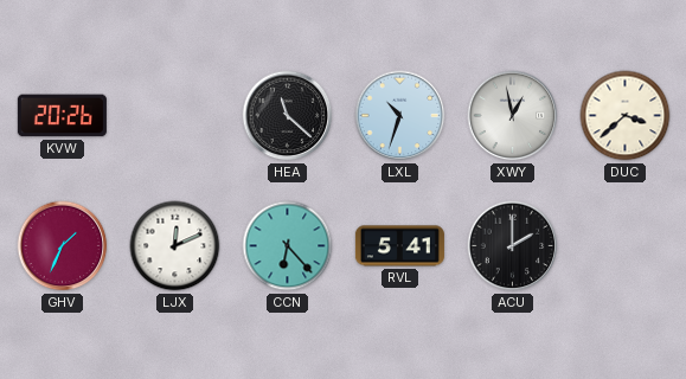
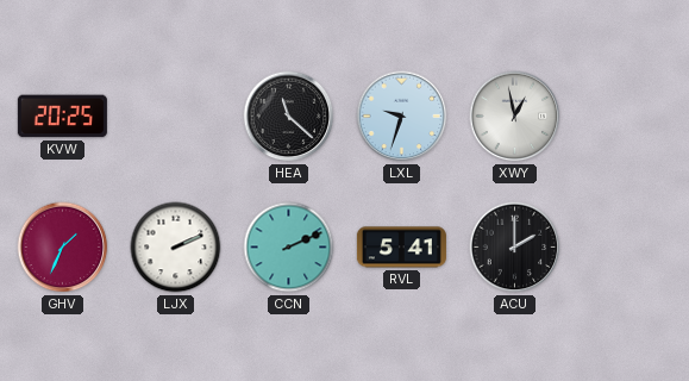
KVW: 20:26 -> 20:25
LXL: 10:33 -> 9:33
DUC: 3:38 -> none
LJX: 12:11 -> 2:11
CCN: 6:23 -> 2:11
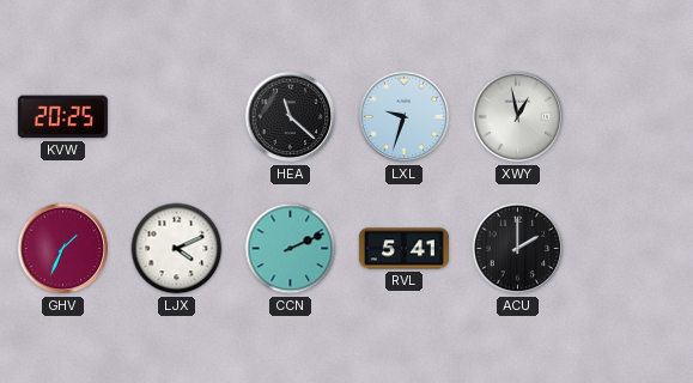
LJX: 2:11 -> 4:11
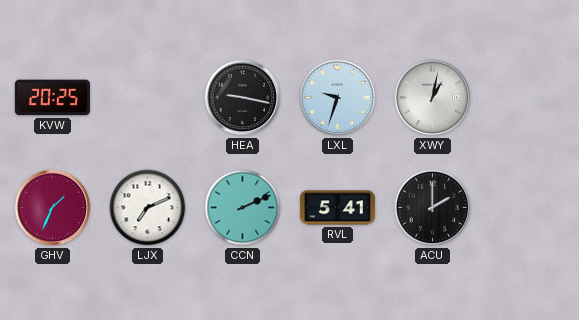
HEA: 11:22 -> 9:17
XWY: 12:58 -> 1:02
LJX: 4:11 -> 7:11
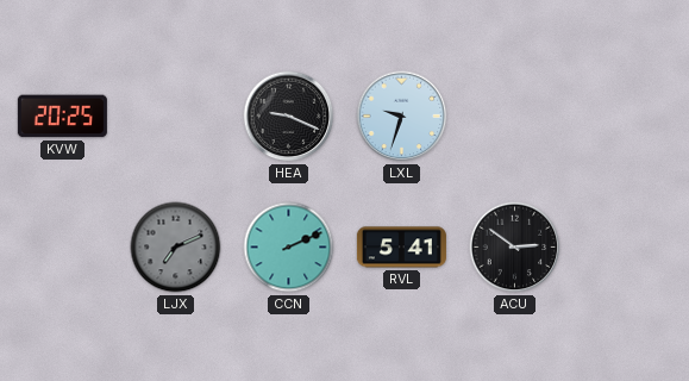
HEA: 9:17 -> 9:19
XWY: 1:02 -> none
GHV: 1:34 -> none
LJX dial: white -> grey
ACU: 2:00 -> 2:51
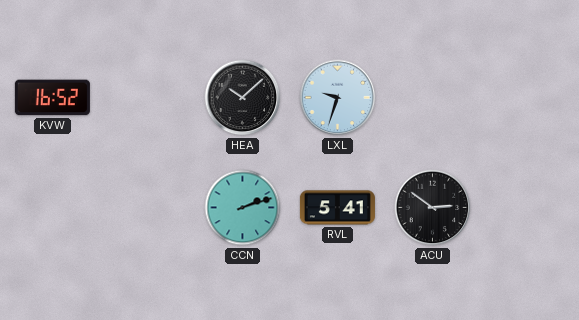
KVW: 20:25 -> 16:52
HEA: 9:19 -> 10:08
LJX: 7:11 -> none
CCN: 2:11 -> 2:12
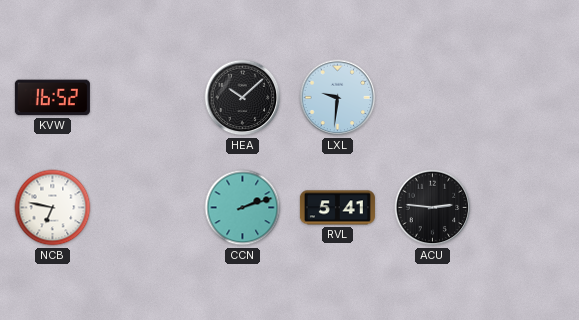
LXL: 9:33 -> 9:31
NCB: none -> 6:47
ACU: 2:51 -> 2:46
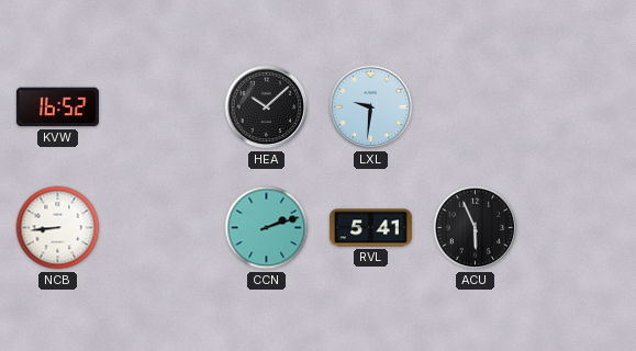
NCB: 6:47 -> 8:44
ACU: 2:46 -> 5:56
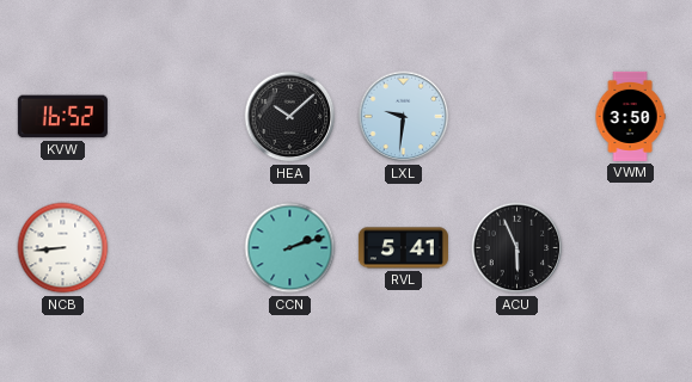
VWM: none -> 3:50
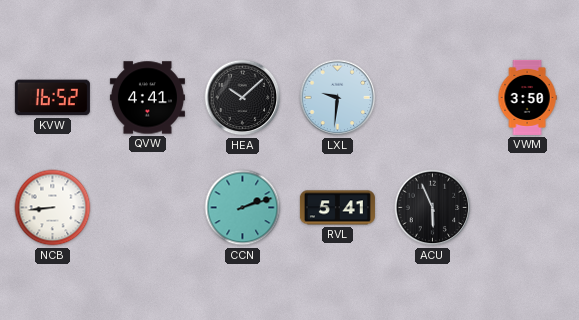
QVW: none -> 4:41
